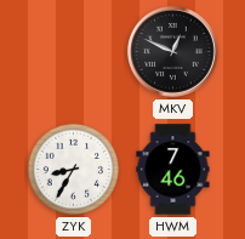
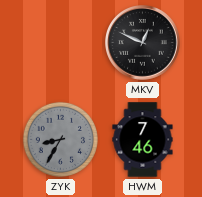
ZYK dial: white -> grey
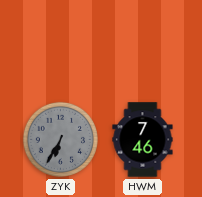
MKV: 12:49 -> none
ZYK: 8:35 -> 6:35
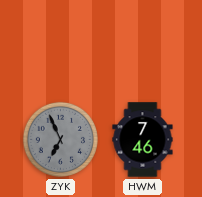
ZYK: 6:35 -> 6:56
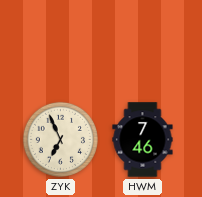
ZYK dial: grey -> cream
